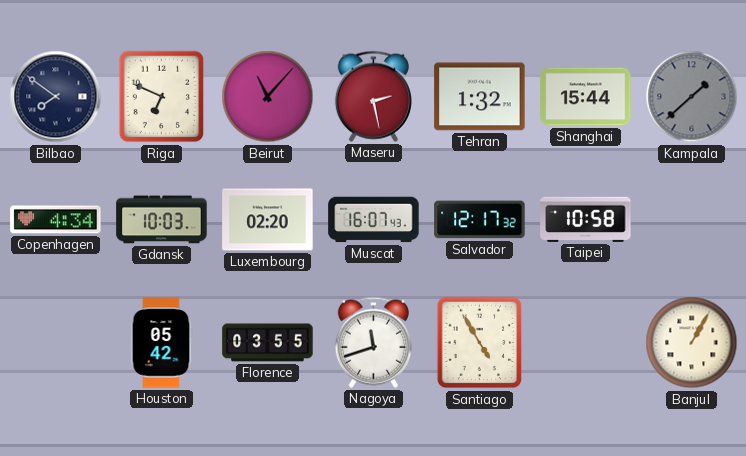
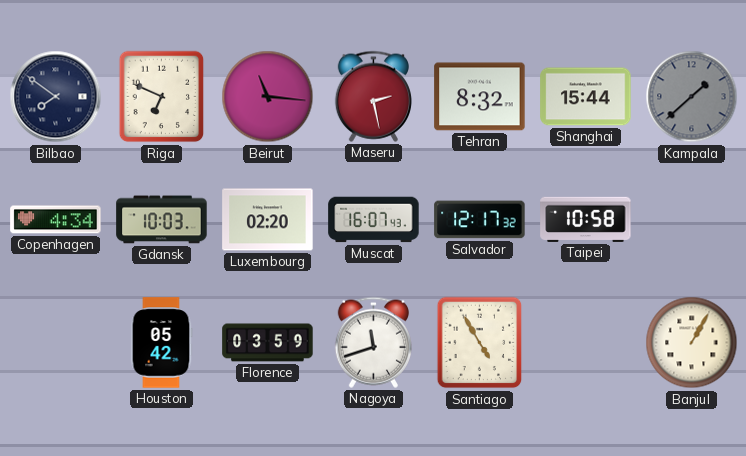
Beirut: 11:07 -> 11:16
Tehran: 1:32 -> 8:32
Florence: 03:55 -> 03:59
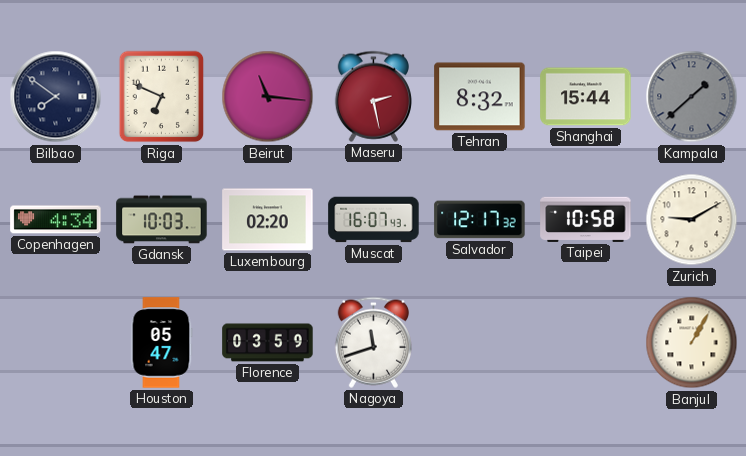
Zurich: none -> 9:10
Houston: 05:42 -> 05:47
Santiago: 4:55 -> none
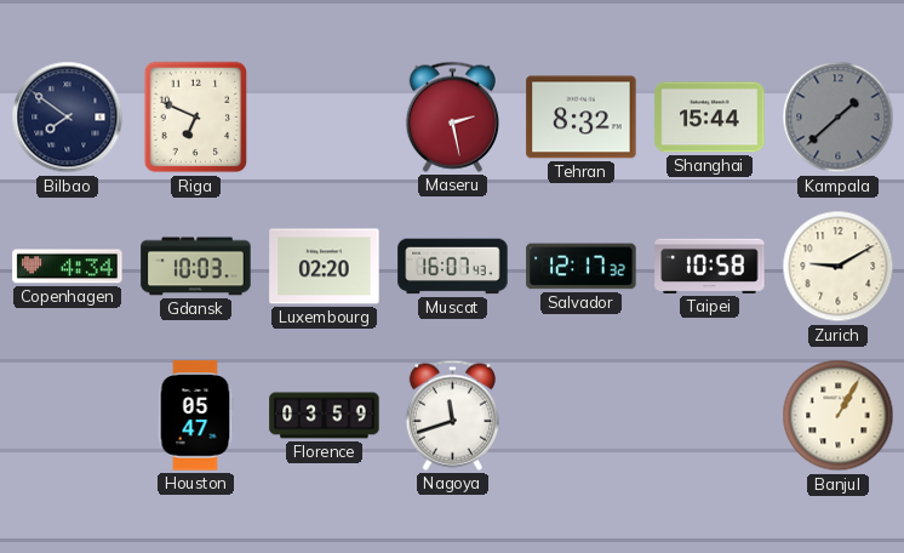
Beirut: 11:16 -> none
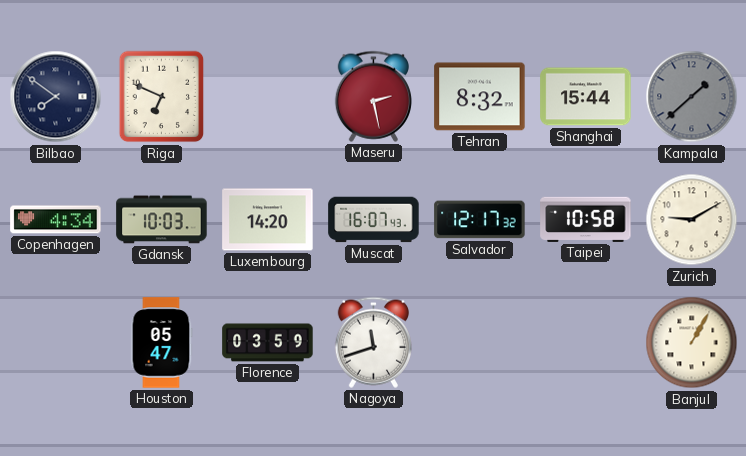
Luxembourg: 02:20 -> 14:20
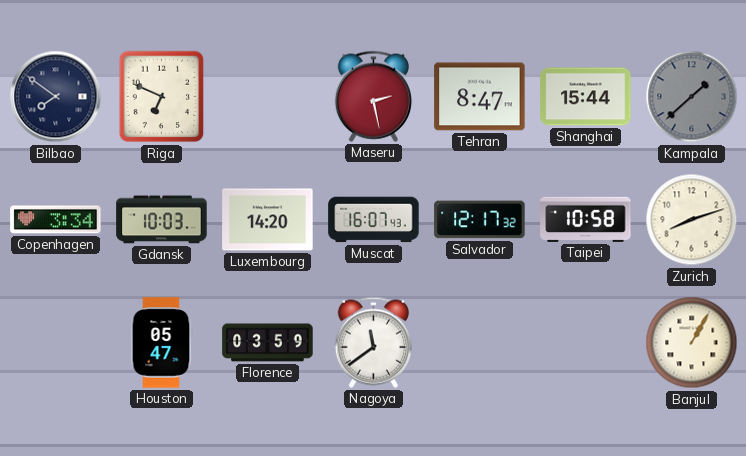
Tehran: 8:32 -> 8:47
Copenhagen: 4:34 -> 3:34
Zurich: 9:10 -> 8:12
Nagoya: 11:42 -> 11:39
